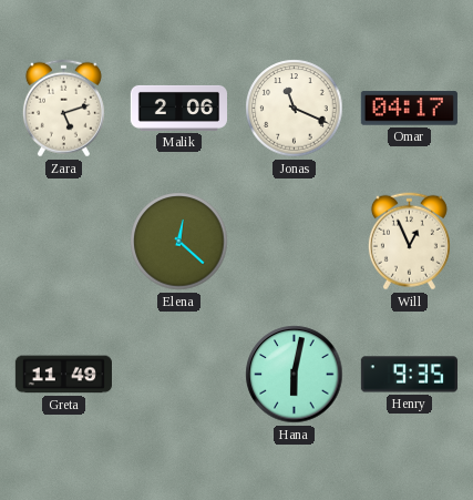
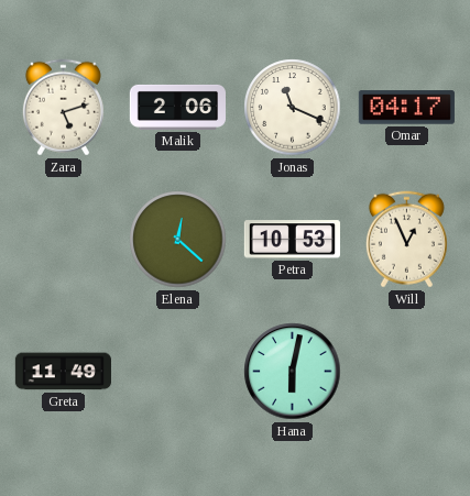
Petra: none -> 10:53
Henry: 9:35 -> none
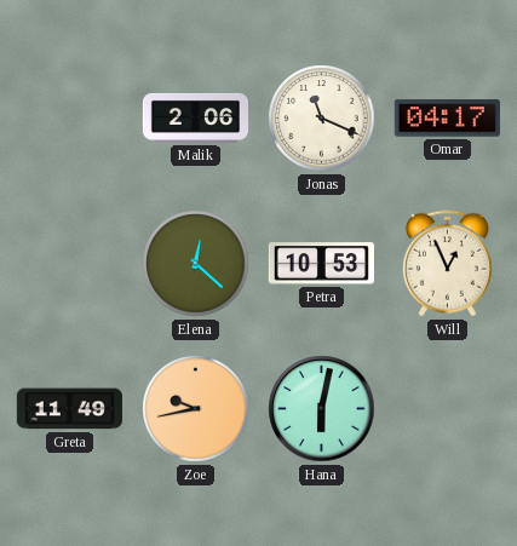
Zara: 5:12 -> none
Zoe: none -> 9:43
